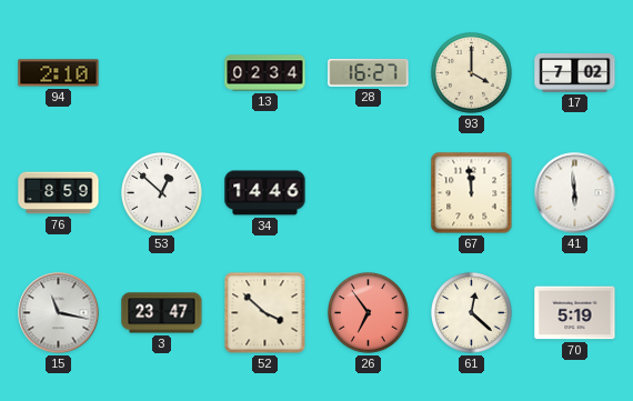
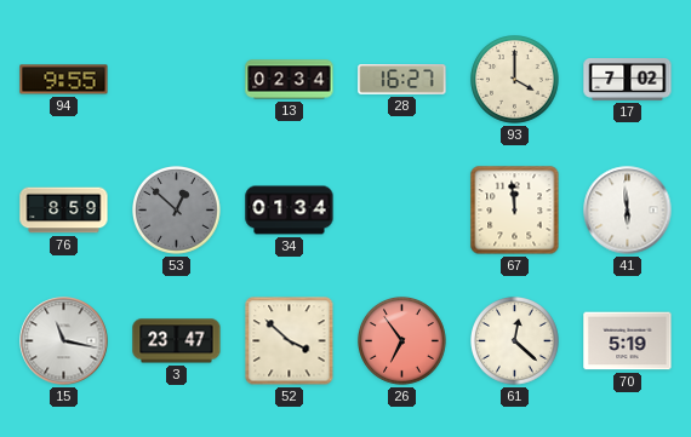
94: 2:10 -> 9:55
53 dial: white -> grey
34: 14:46 -> 01:34
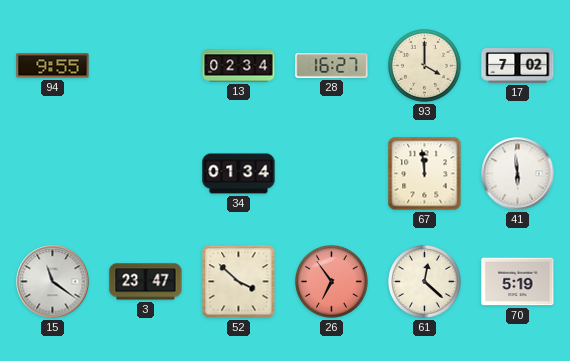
76: 8:59 -> none
53: 12:52 -> none
15: 11:17 -> 11:21
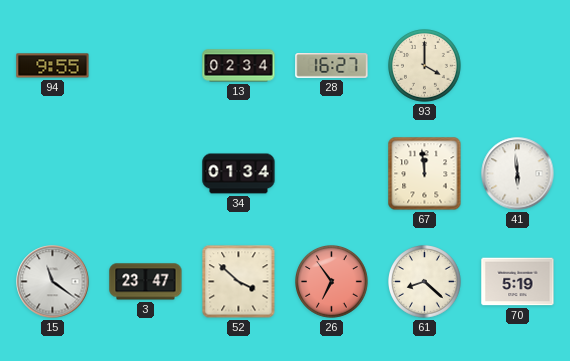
17: 7:02 -> none
61: 12:22 -> 8:22
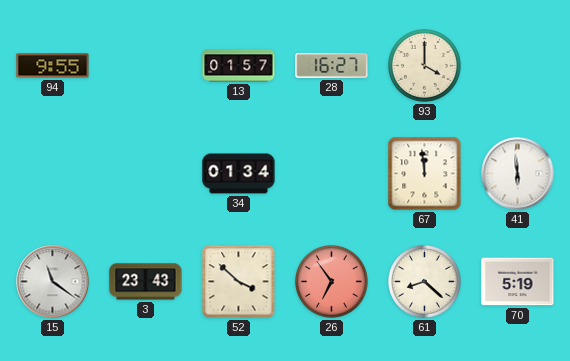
13: 02:34 -> 01:57
3: 23:47 -> 23:43
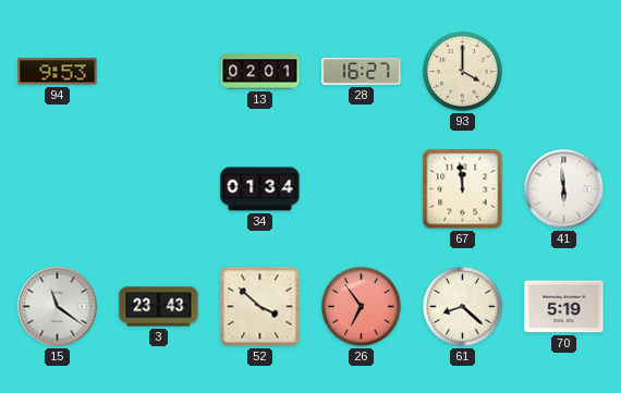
94: 9:55 -> 9:53
13: 01:57 -> 02:01
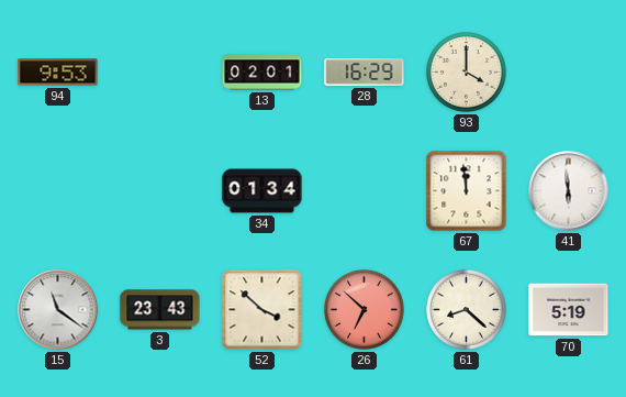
28: 16:27 -> 16:29
26: 6:54 -> 6:52
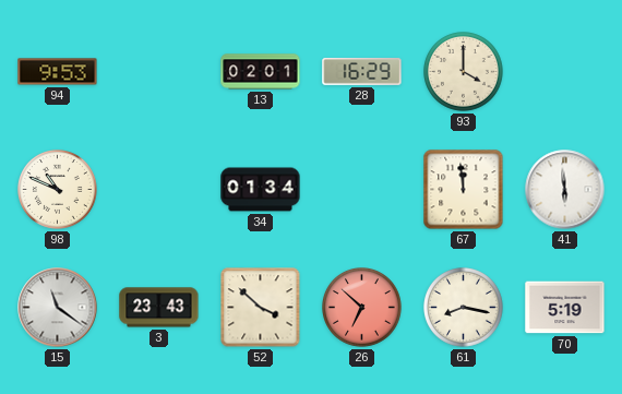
98: none -> 10:49
61: 8:22 -> 8:17
